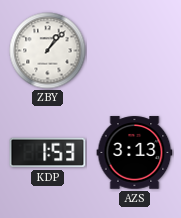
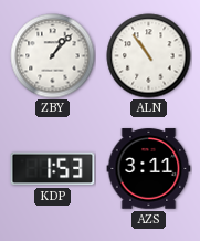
ALN: none -> 10:54
AZS: 3:13 -> 3:11
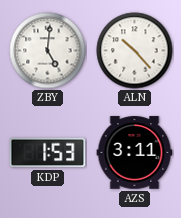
ZBY: 1:07 -> 5:01
ALN: 10:54 -> 10:23
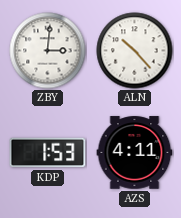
ZBY: 5:01 -> 3:01
AZS: 3:11 -> 4:11
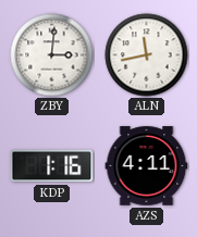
ALN: 10:23 -> 11:43
KDP: 1:53 -> 1:16
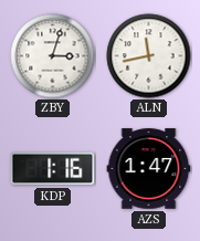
ZBY: 3:01 -> 3:03
AZS: 4:11 -> 1:47
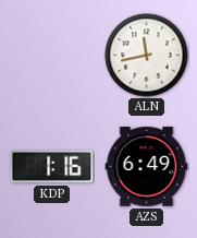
ZBY: 3:03 -> none
AZS: 1:47 -> 6:49
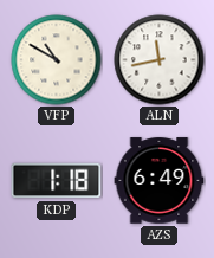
VFP: none -> 10:50
KDP: 1:16 -> 1:18
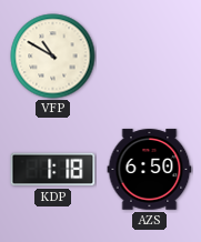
ALN: 11:43 -> none
AZS: 6:49 -> 6:50
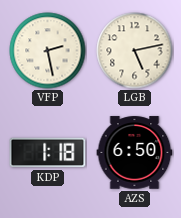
VFP: 10:50 -> 2:28
LGB: none -> 5:13
